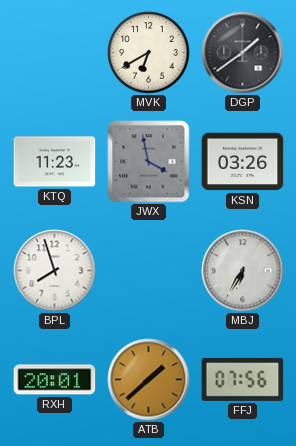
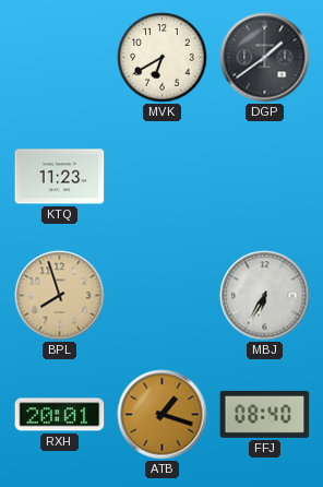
JWX: 3:58 -> none
KSN: 03:26 -> none
BPL dial: white -> champagne
ATB: 1:38 -> 1:18
FFJ: 07:56 -> 08:40
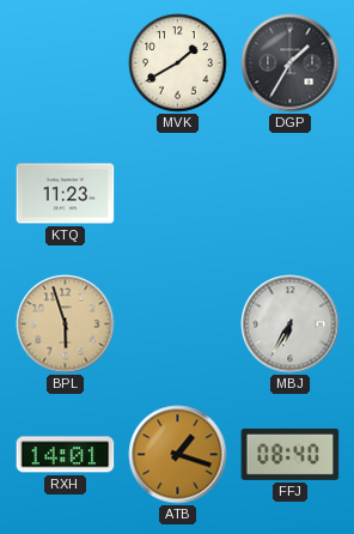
MVK: 6:40 -> 1:40
DGP: 1:39 -> 1:35
BPL: 7:57 -> 5:57
RXH: 20:01 -> 14:01
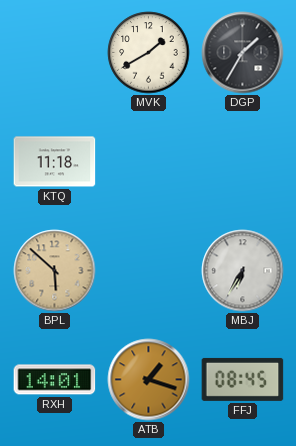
KTQ: 11:23 -> 11:18
BPL: 5:57 -> 5:52
FFJ: 08:40 -> 08:45
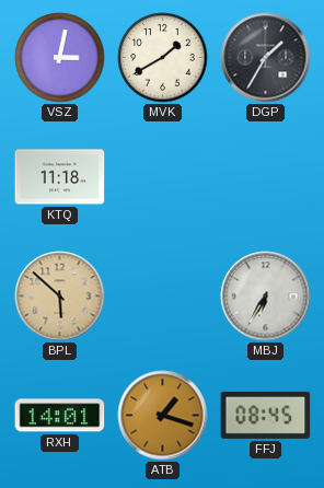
VSZ: none -> 3:02
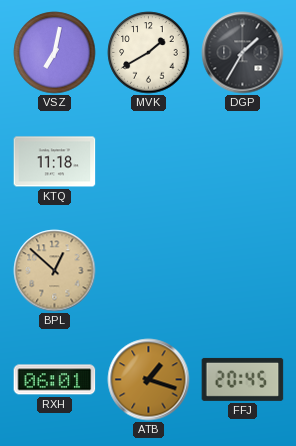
VSZ: 3:02 -> 7:02
BPL: 5:52 -> 12:52
MBJ: 6:35 -> none
RXH: 14:01 -> 06:01
FFJ: 08:45 -> 20:45
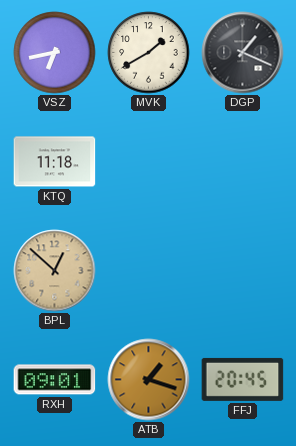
VSZ: 7:02 -> 6:43
DGP: 1:35 -> 1:19
RXH: 06:01 -> 09:01
